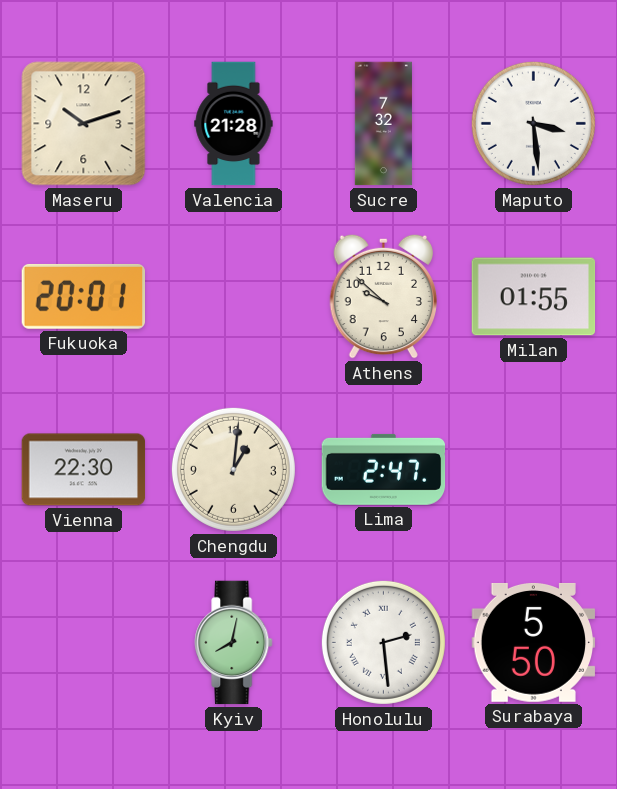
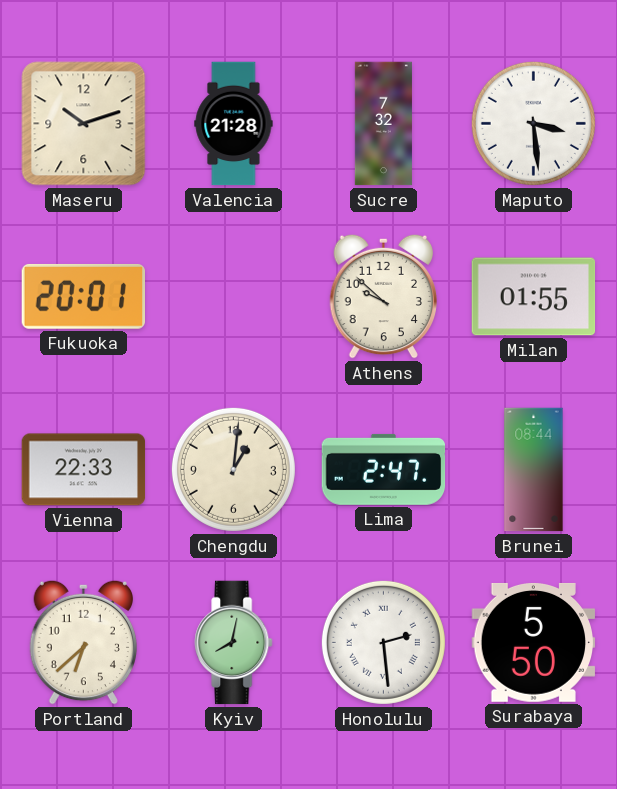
Vienna: 22:30 -> 22:33
Brunei: none -> 08:44
Portland: none -> 6:38
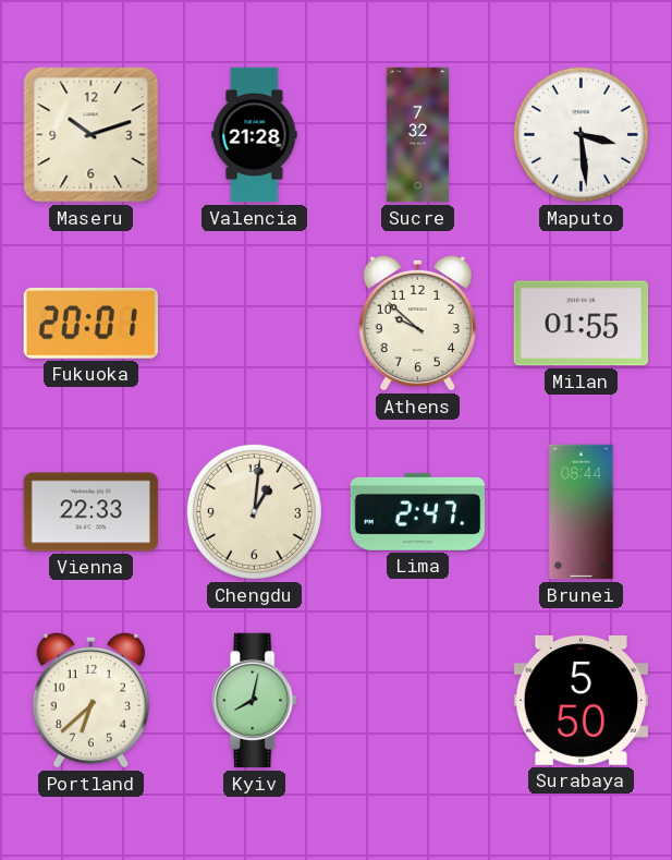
Honolulu: 2:29 -> none
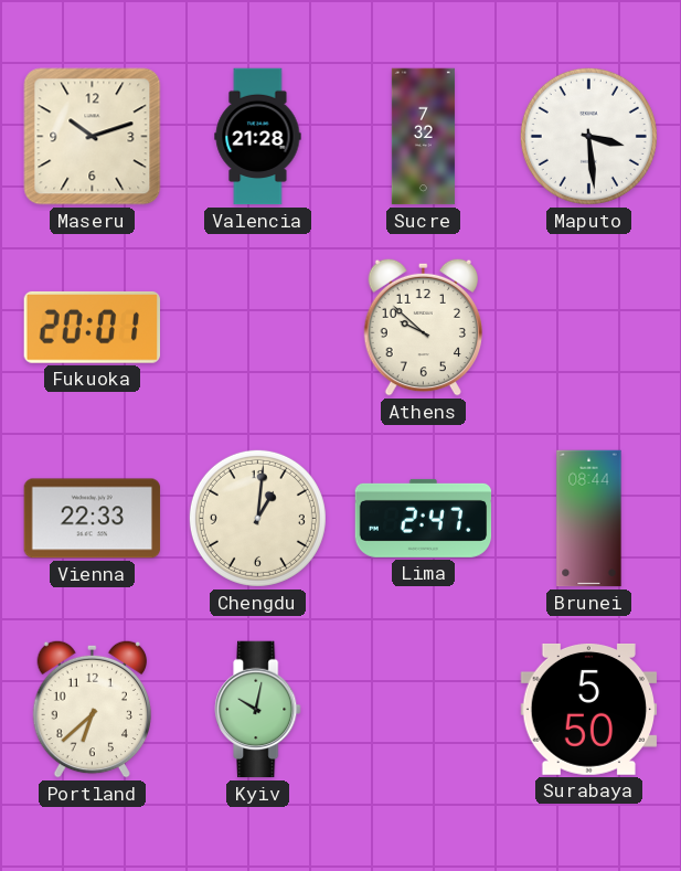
Milan: 01:55 -> none
Kyiv: 8:02 -> 10:02
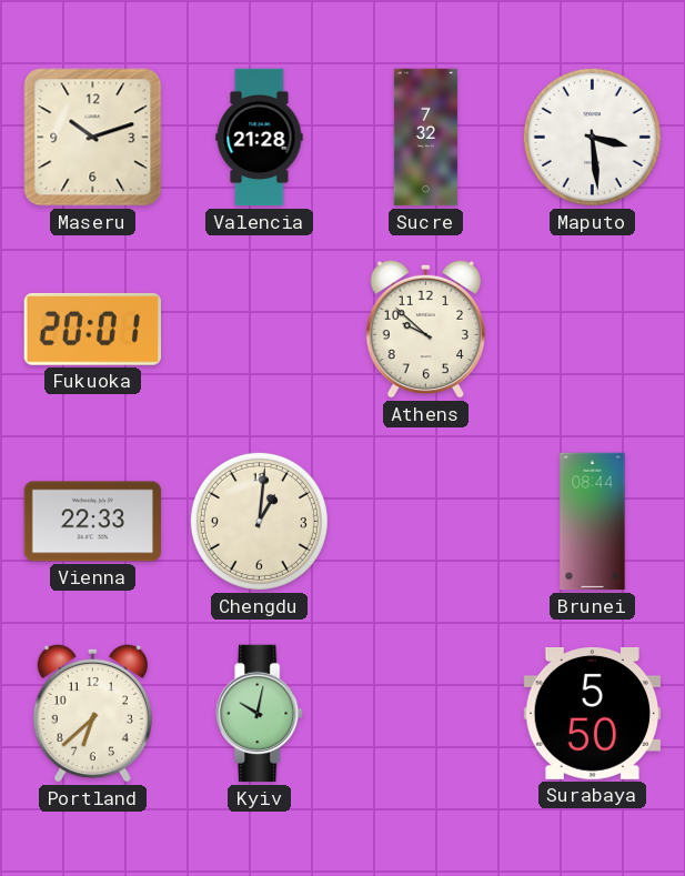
Lima: 2:47 -> none
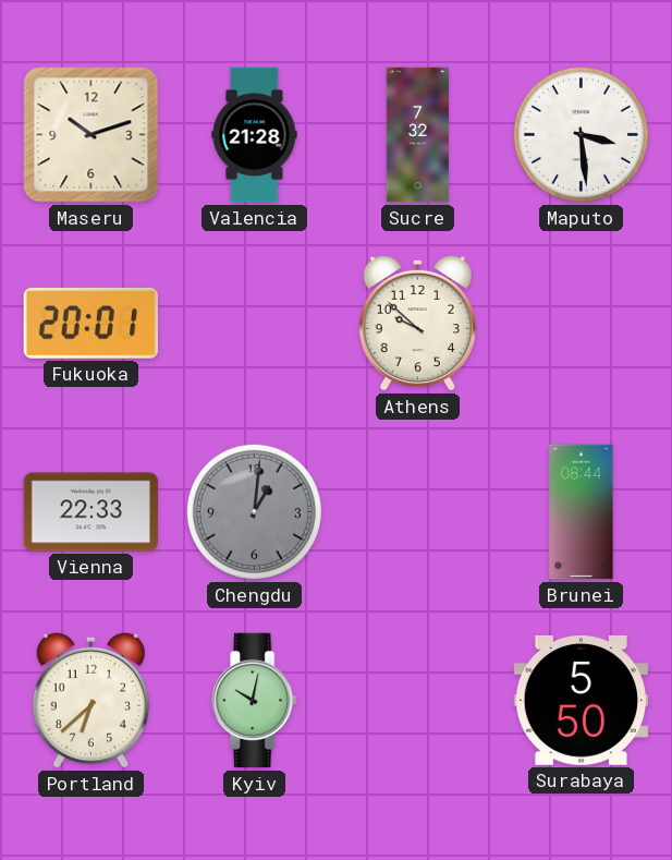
Chengdu dial: cream -> grey
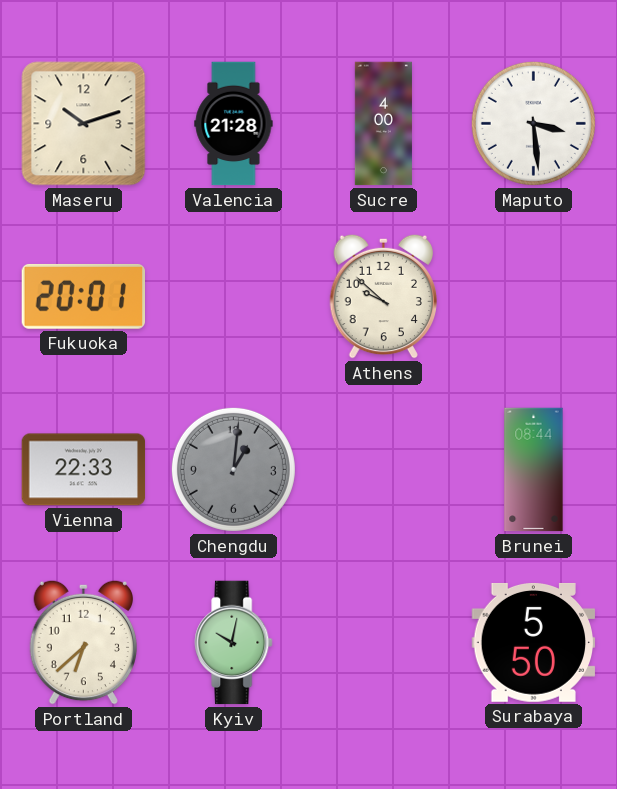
Sucre: 7:32 -> 4:00
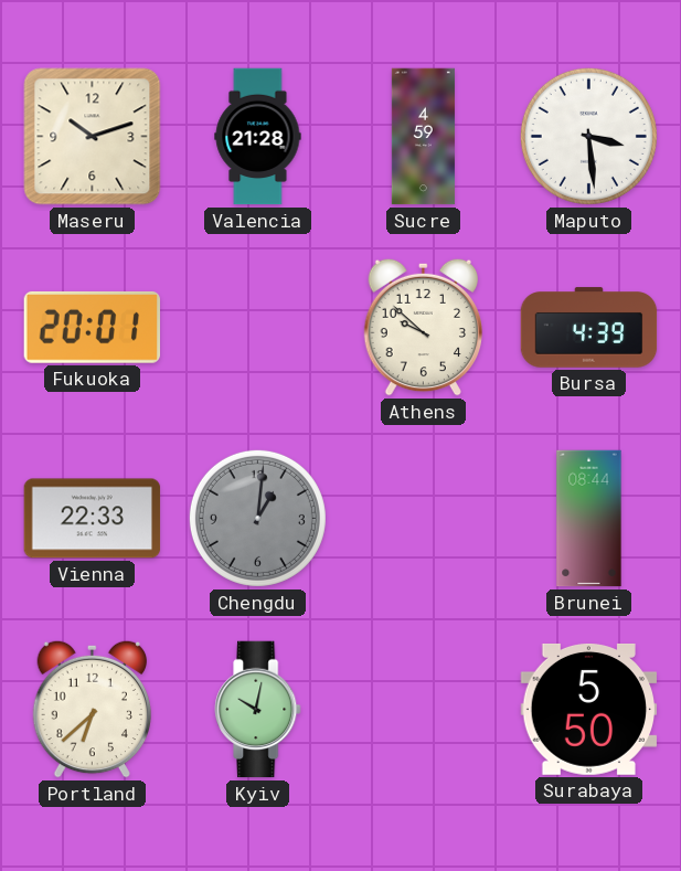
Sucre: 4:00 -> 4:59
Bursa: none -> 4:39
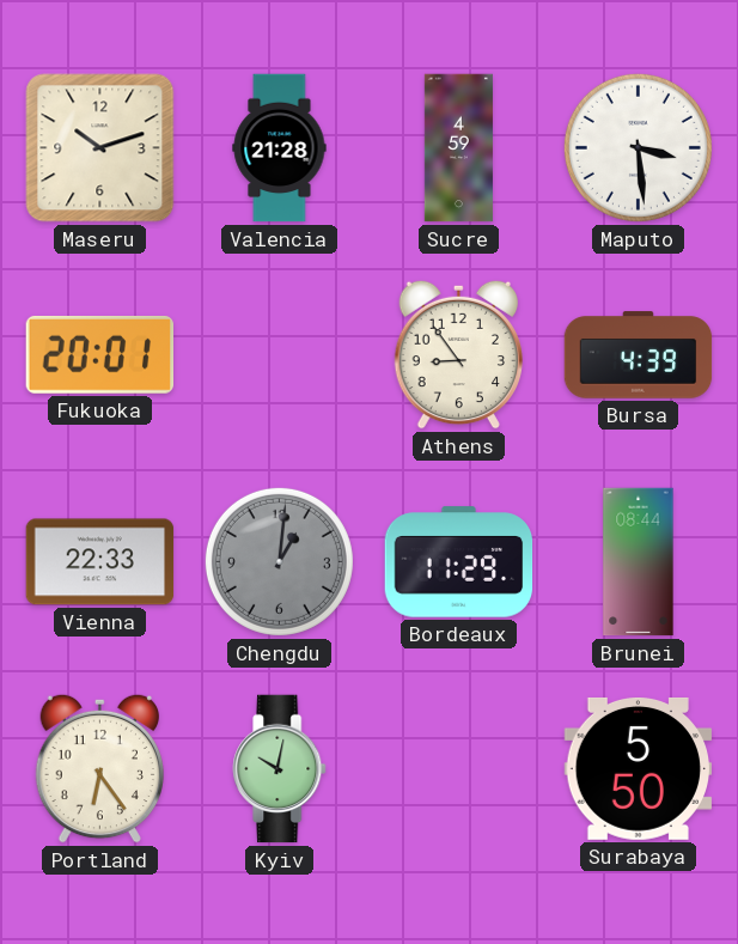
Athens: 9:52 -> 8:54
Bordeaux: none -> 11:29
Portland: 6:38 -> 6:24
